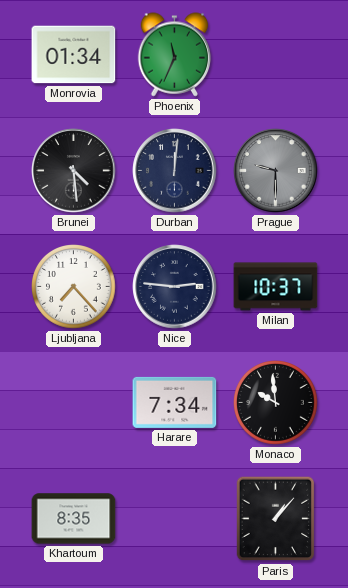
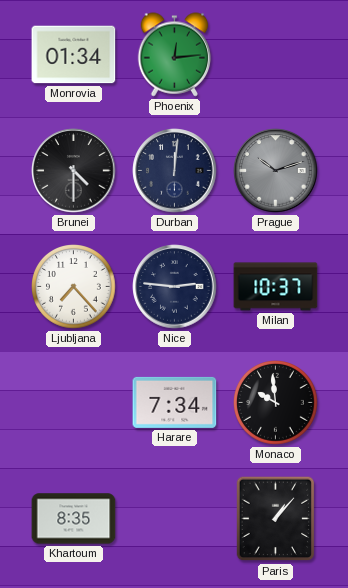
Phoenix: 11:34 -> 12:14
Brunei: 4:29 -> 4:30
Prague: 9:30 -> 10:12
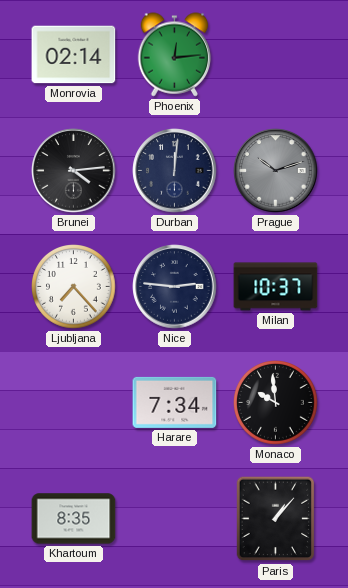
Monrovia: 01:34 -> 02:14
Brunei: 4:30 -> 4:14
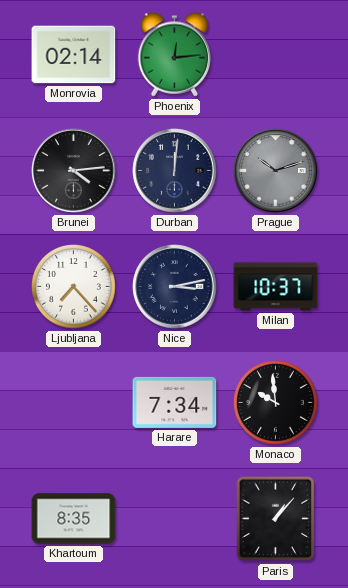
Nice: 2:46 -> 3:13
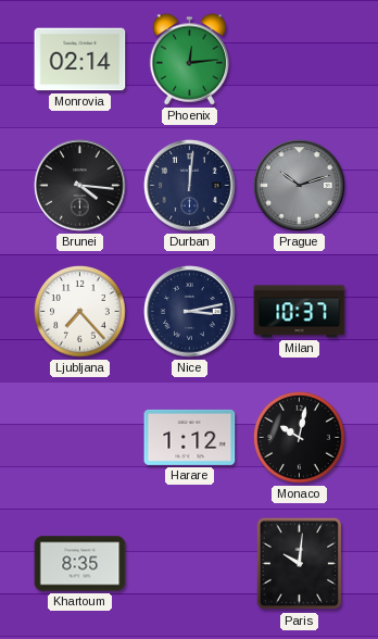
Brunei: 4:14 -> 4:16
Harare: 7:34 -> 1:12
Monaco: 9:59 -> 10:02
Paris: 1:07 -> 10:01
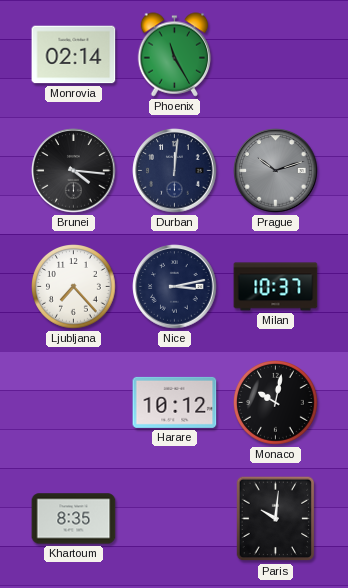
Phoenix: 12:14 -> 11:25
Harare: 1:12 -> 10:12
